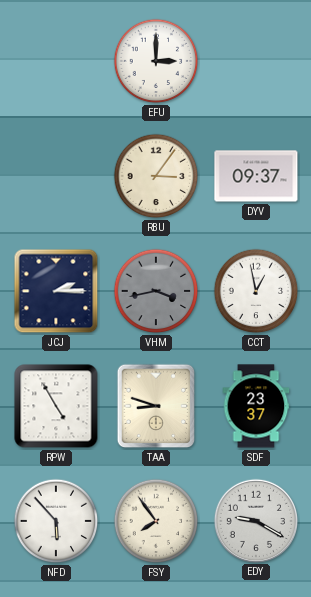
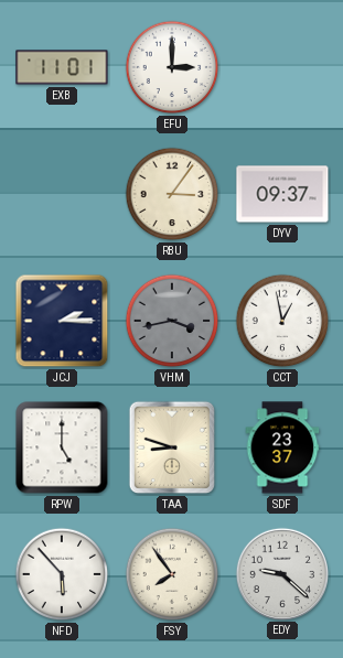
EXB: none -> 11:01
RPW: 4:55 -> 5:00
EDY: 9:20 -> 9:22
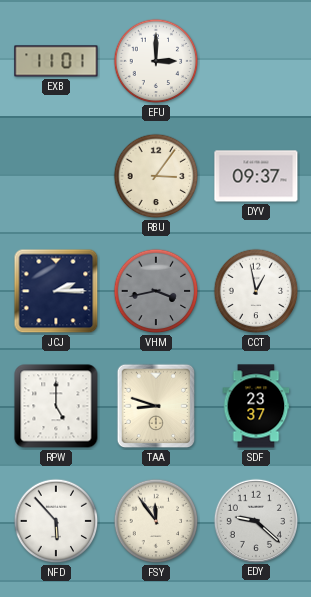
FSY: 7:54 -> 11:54
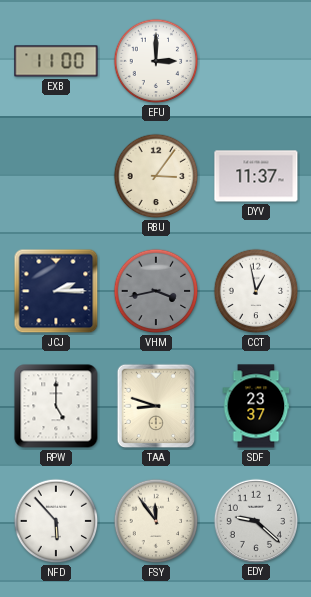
EXB: 11:01 -> 11:00
DYV: 09:37 -> 11:37
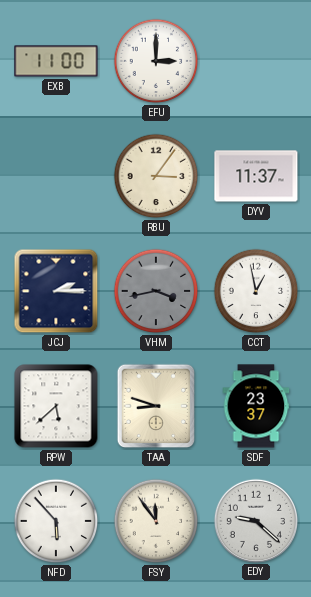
RPW: 5:00 -> 5:38
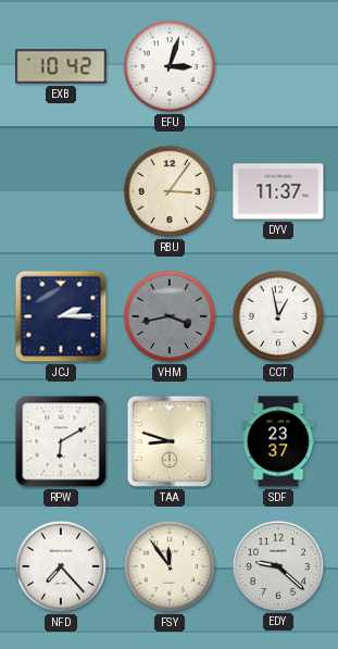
EXB: 11:00 -> 10:42
EFU: 3:00 -> 3:03
RPW: 5:38 -> 6:10
NFD: 5:53 -> 7:23
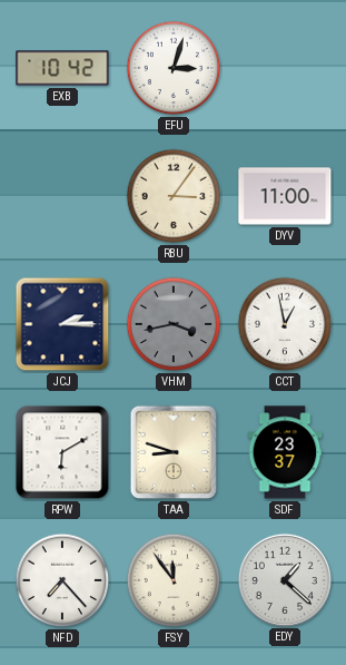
DYV: 11:37 -> 11:00
EDY: 9:22 -> 1:22
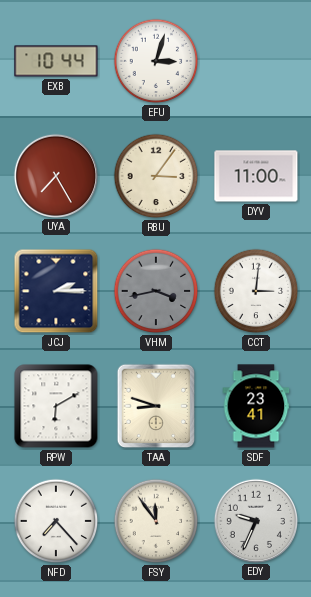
EXB: 10:42 -> 10:44
UYA: none -> 7:25
CCT: 12:58 -> 3:01
SDF: 23:37 -> 23:41
EDY: 1:22 -> 9:34
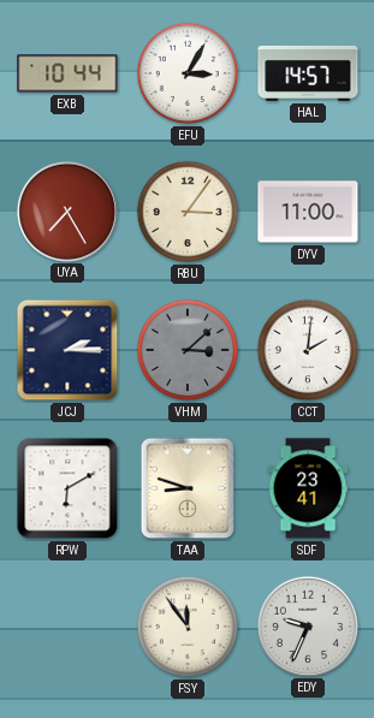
EFU: 3:03 -> 3:05
HAL: none -> 14:57
VHM: 3:43 -> 3:08
CCT: 3:01 -> 2:01
NFD: 7:23 -> none
